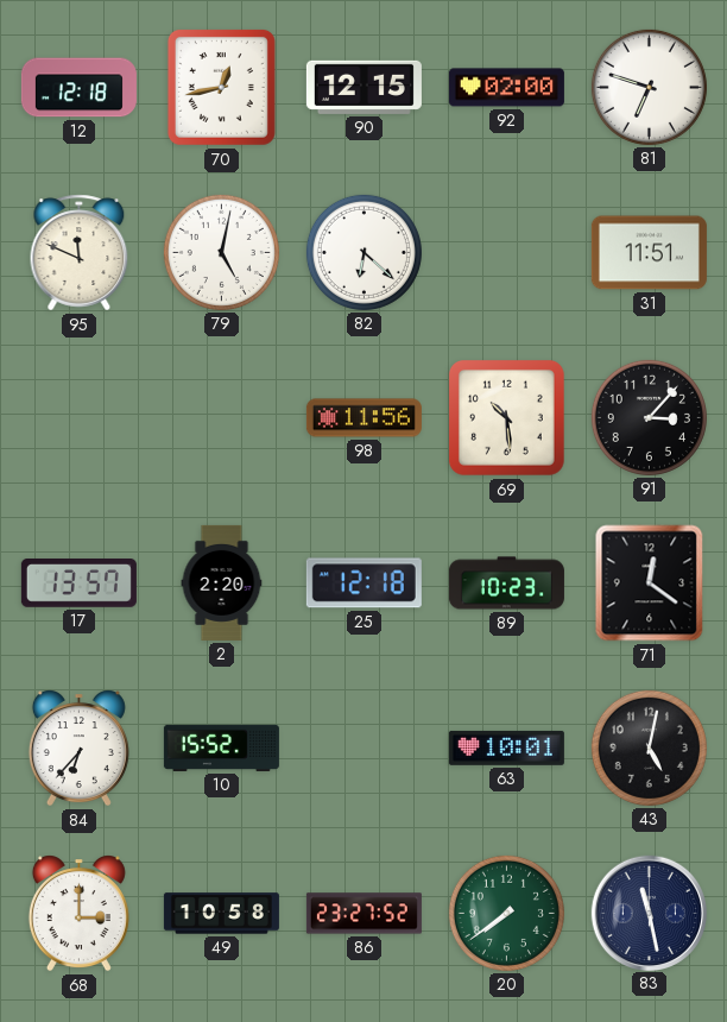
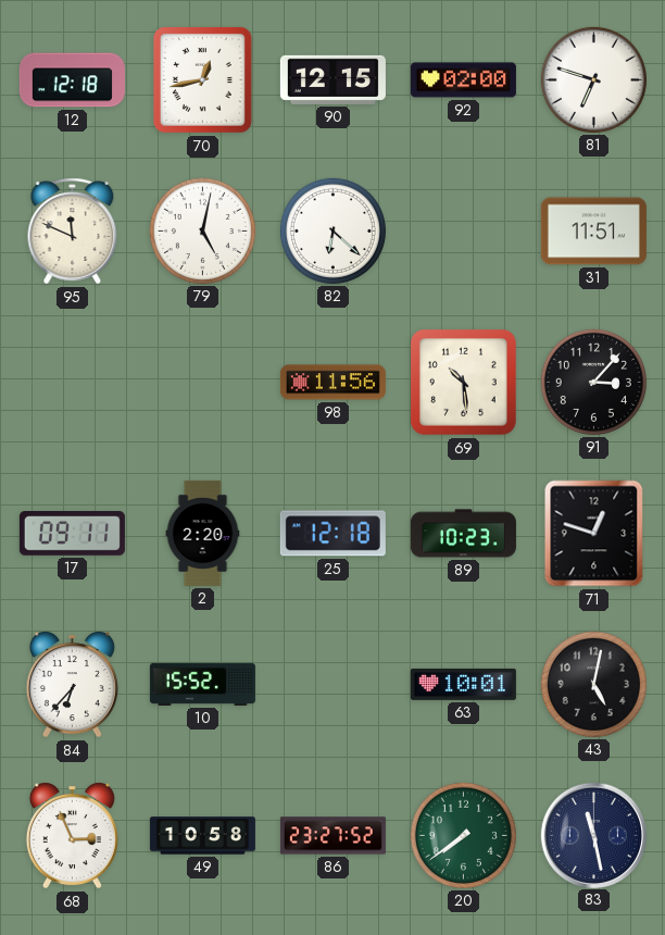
17: 13:57 -> 09:11
71: 12:21 -> 12:48
68: 3:00 -> 2:56
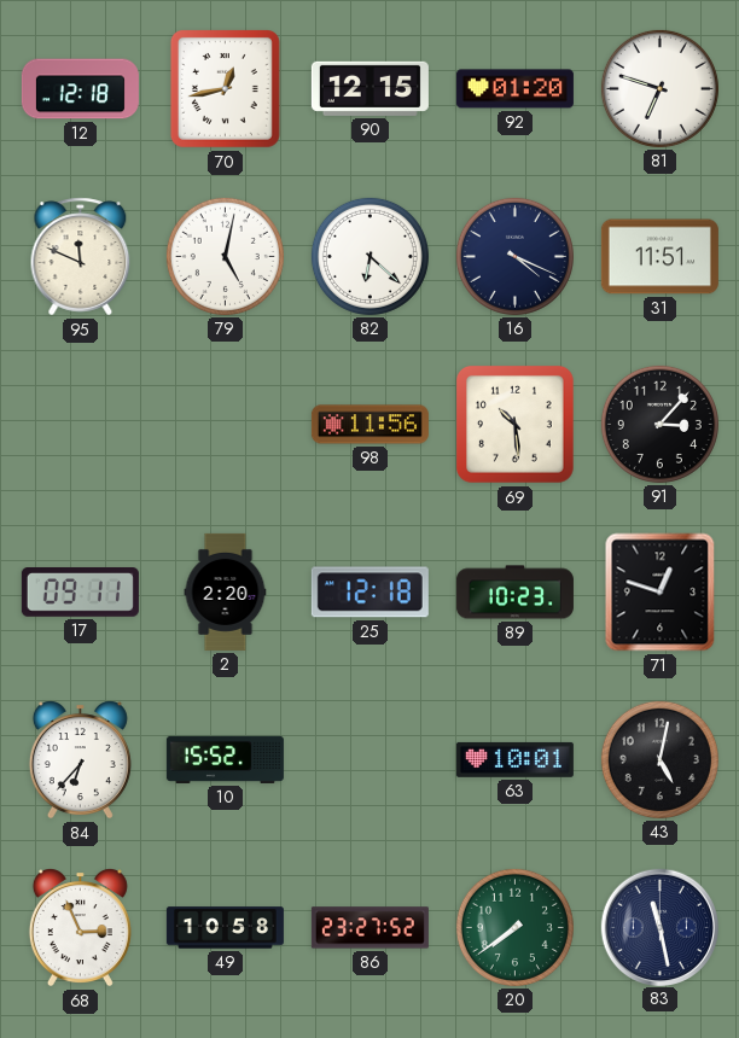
92: 02:00 -> 01:20
16: none -> 4:19
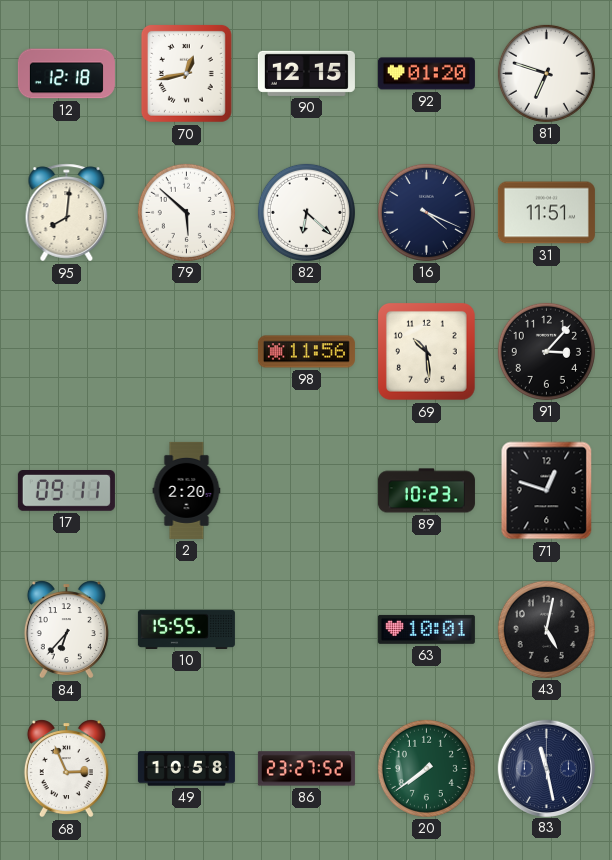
95: 11:49 -> 8:01
79: 5:02 -> 5:52
25: 12:18 -> none
10: 15:52 -> 15:55
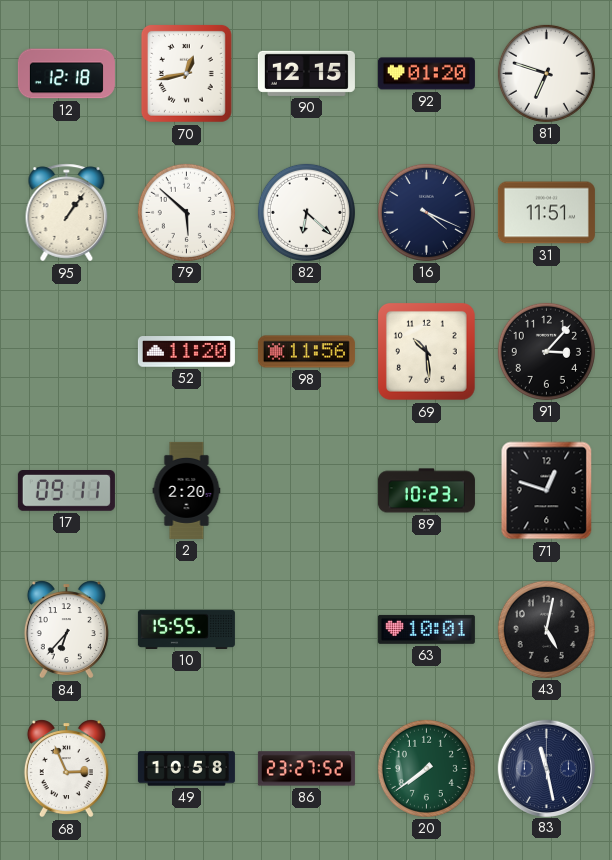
95: 8:01 -> 1:06
52: none -> 11:20
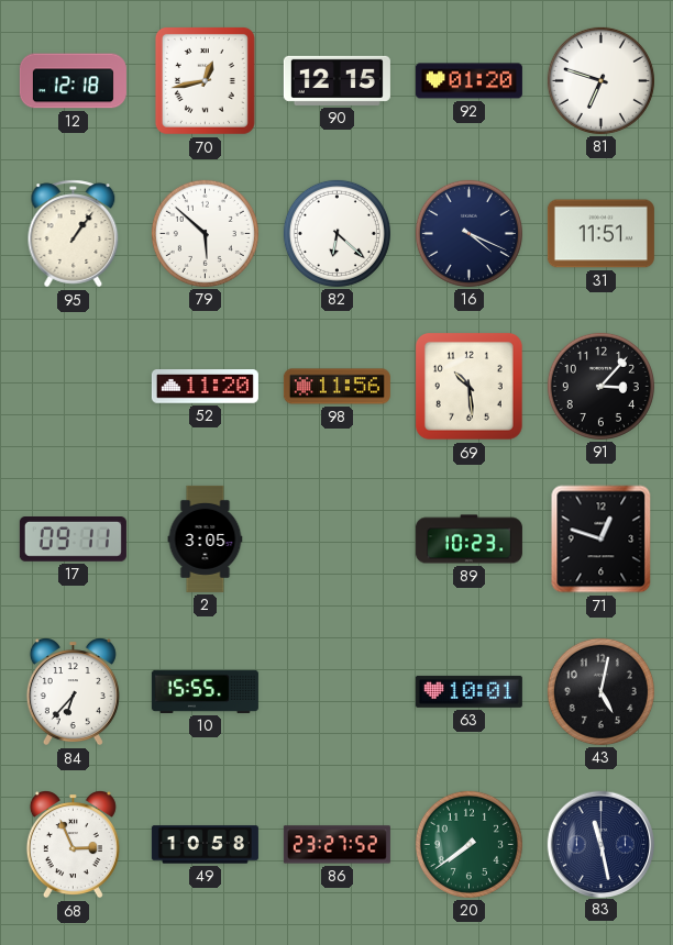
2: 2:20 -> 3:05
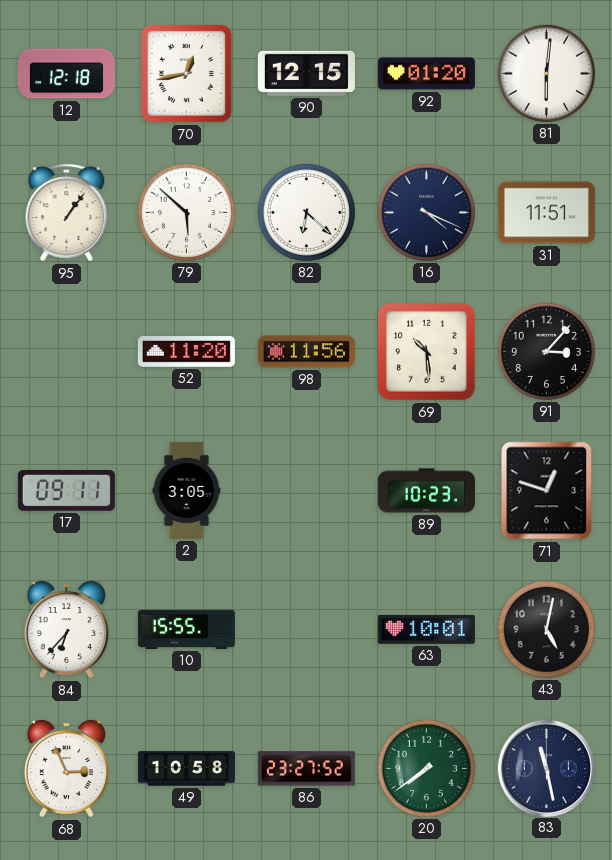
81: 6:48 -> 6:01
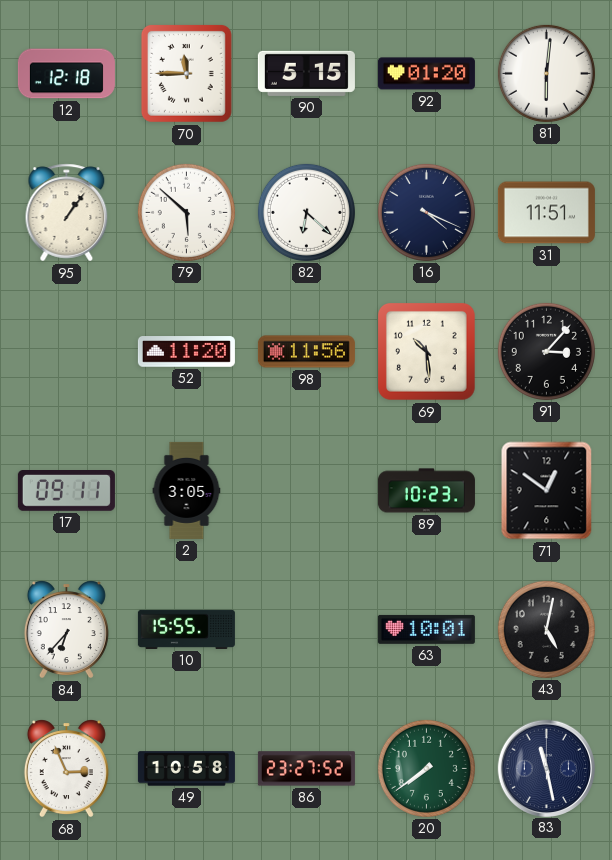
70: 12:43 -> 11:45
90: 12:15 -> 5:15
71: 12:48 -> 12:51
